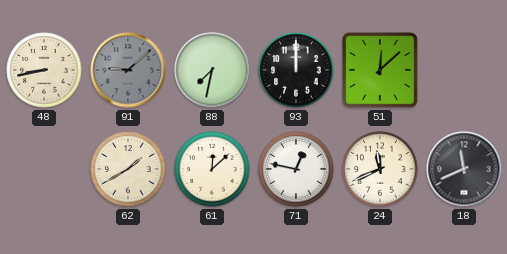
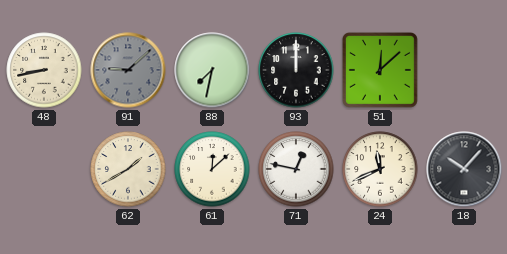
18: 11:41 -> 10:07
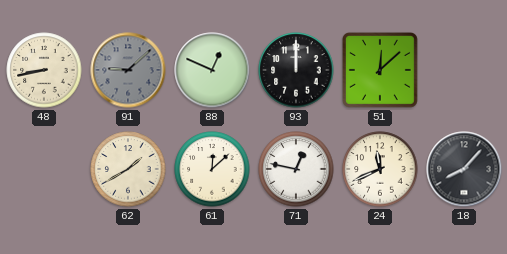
88: 7:32 -> 12:49
18: 10:07 -> 8:07
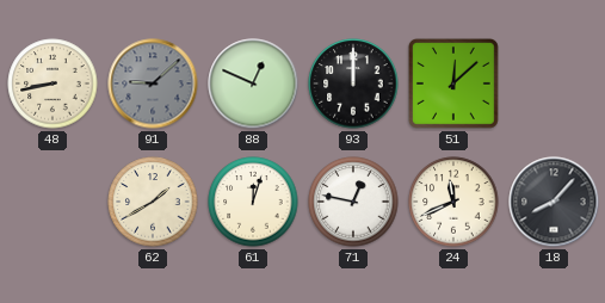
61: 12:08 -> 12:03
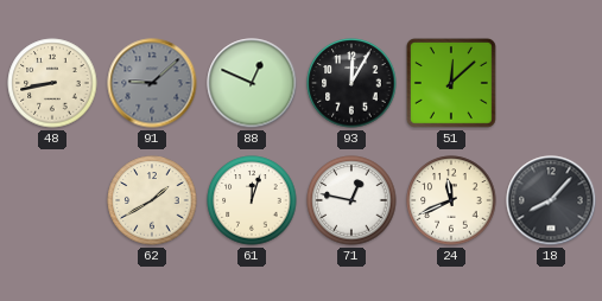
93: 12:00 -> 12:05
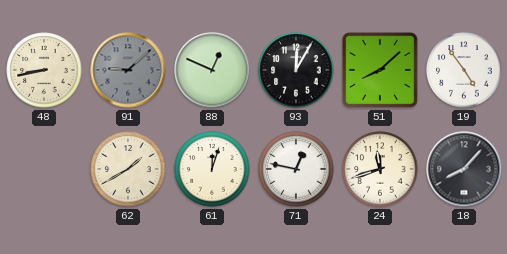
51: 12:08 -> 8:08
19: none -> 4:54
24: 11:41 -> 11:42
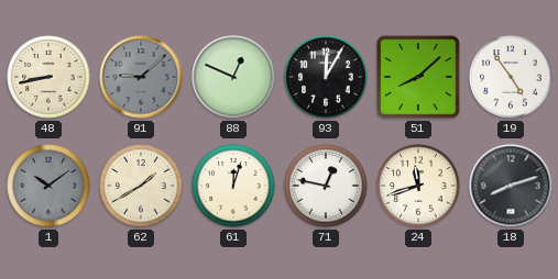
1: none -> 10:09
18: 8:07 -> 8:12
